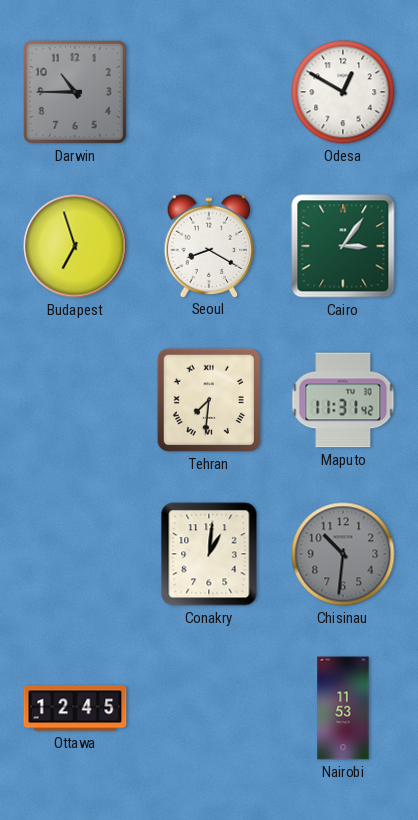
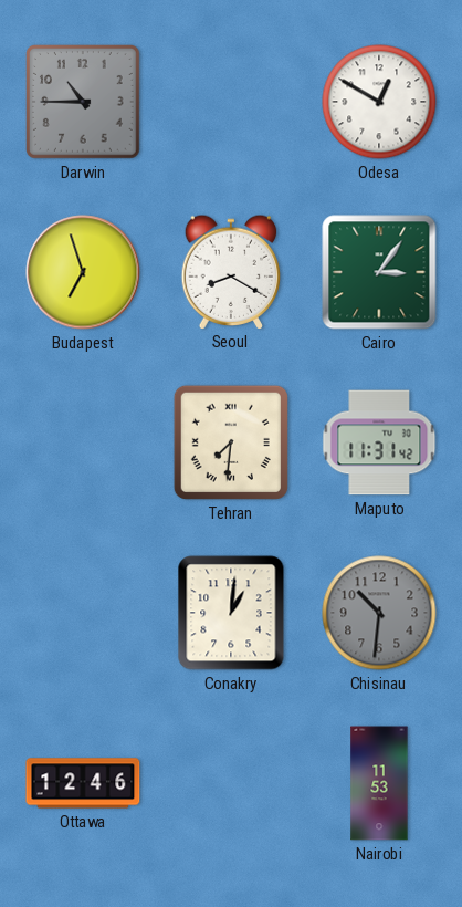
Ottawa: 12:45 -> 12:46
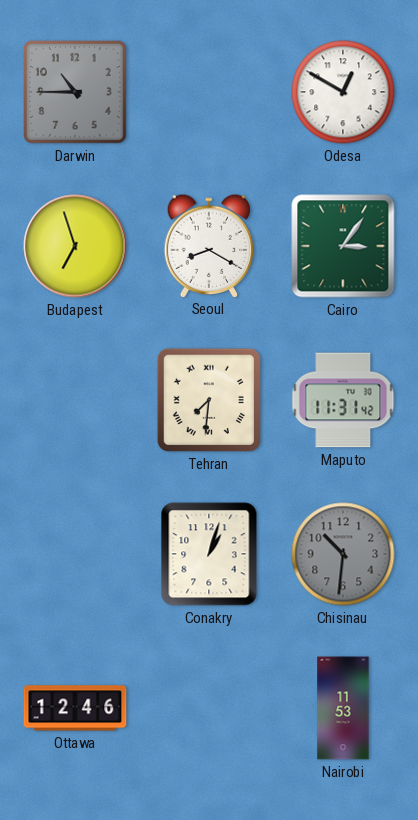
Conakry: 1:01 -> 1:03
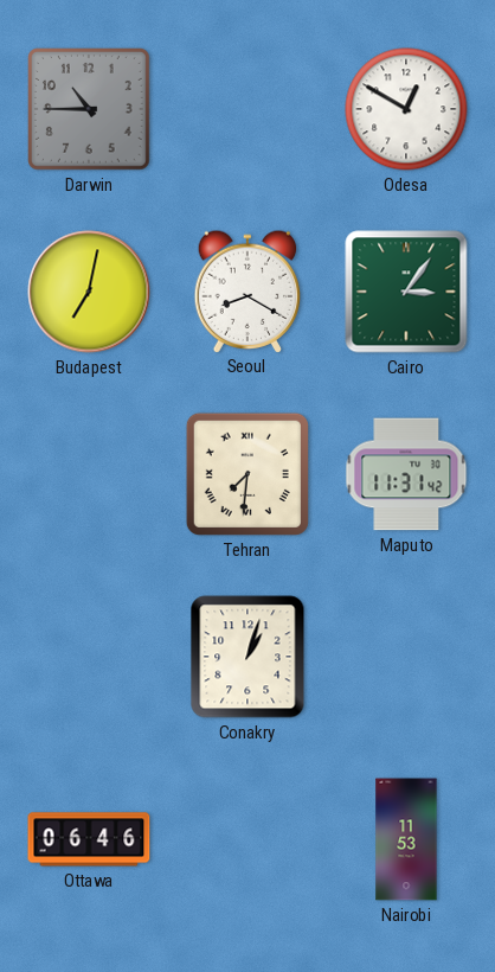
Budapest: 6:57 -> 7:02
Chisinau: 10:31 -> none
Ottawa: 12:46 -> 06:46
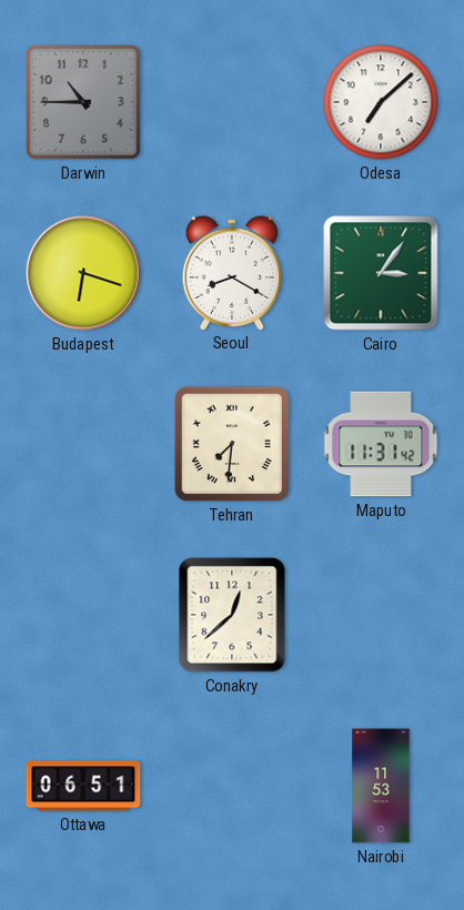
Odesa: 12:50 -> 7:08
Budapest: 7:02 -> 6:18
Conakry: 1:03 -> 12:38
Ottawa: 06:46 -> 06:51
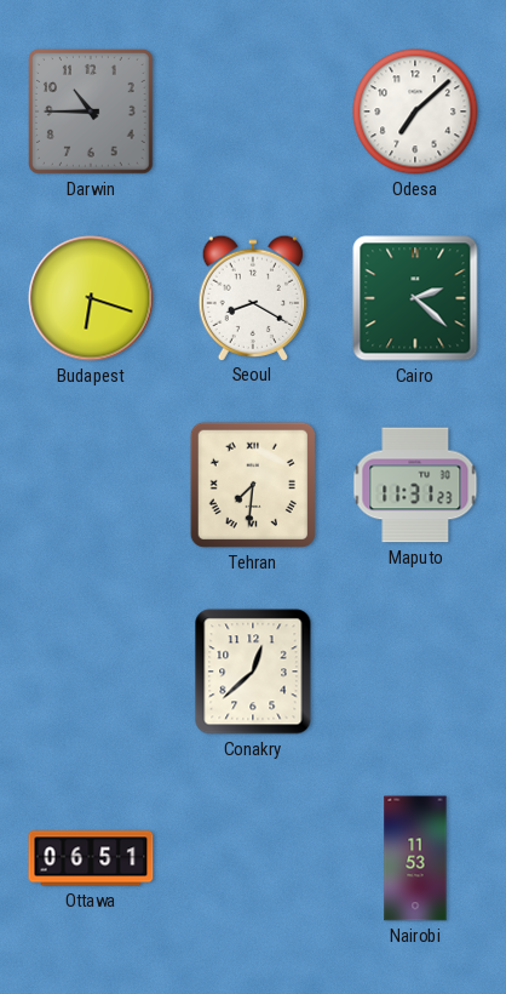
Cairo: 3:06 -> 2:22
Maputo: 11:31:42 -> 11:31:23
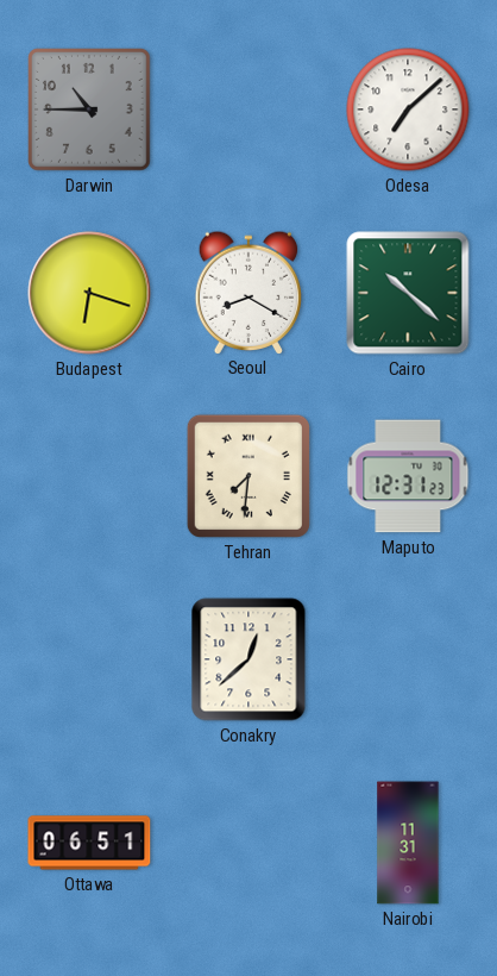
Cairo: 2:22 -> 10:22
Maputo: 11:31 -> 12:31
Nairobi: 11:53 -> 11:31
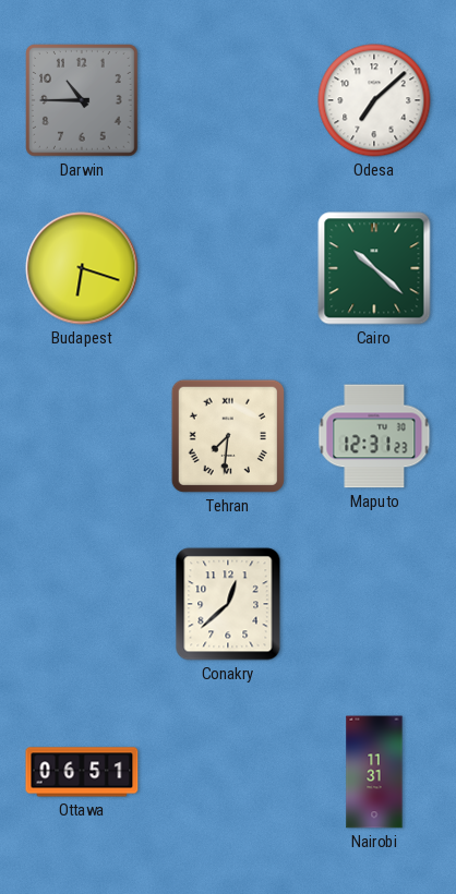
Seoul: 8:20 -> none
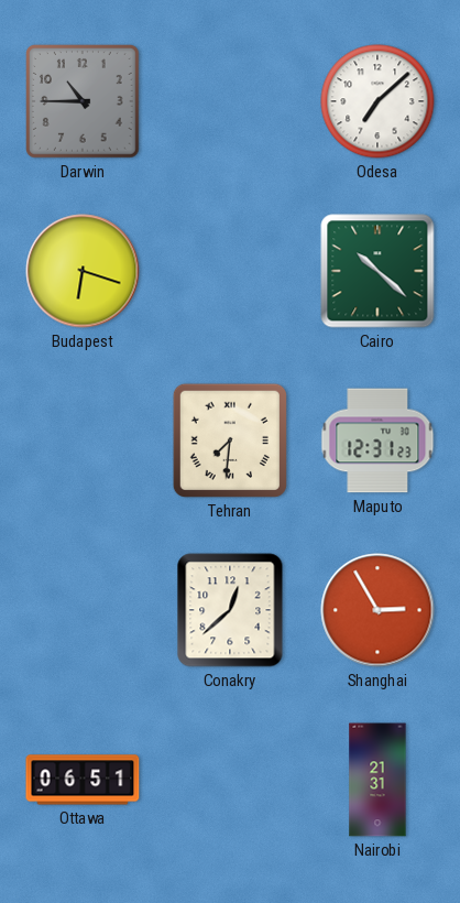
Shanghai: none -> 2:55
Nairobi: 11:31 -> 21:31
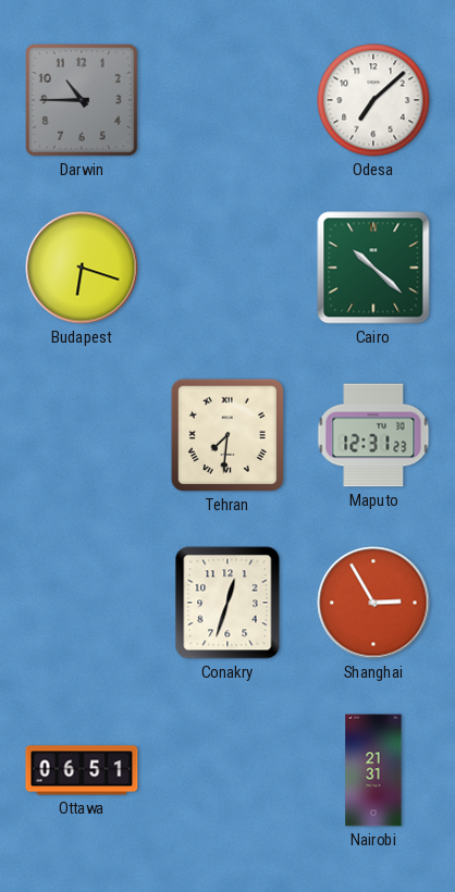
Conakry: 12:38 -> 12:33
